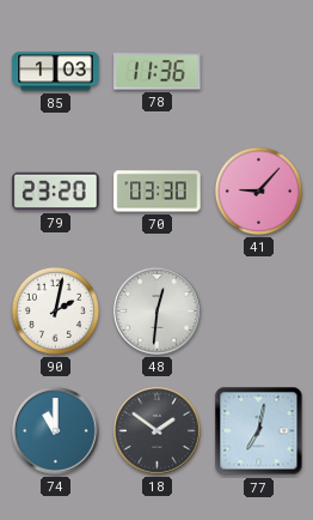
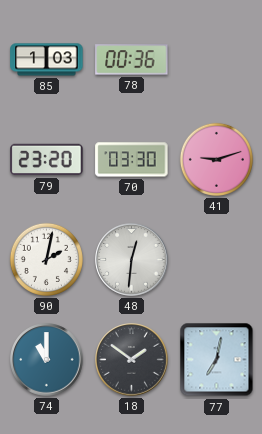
78: 11:36 -> 00:36
41: 9:07 -> 9:12
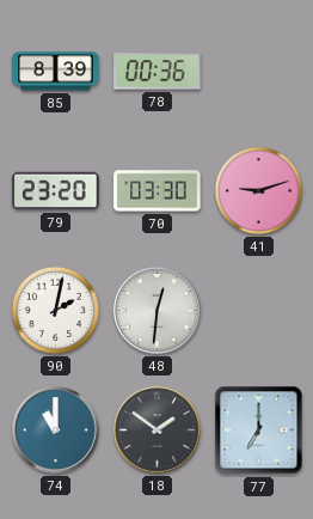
85: 1:03 -> 8:39
77: 7:02 -> 7:00
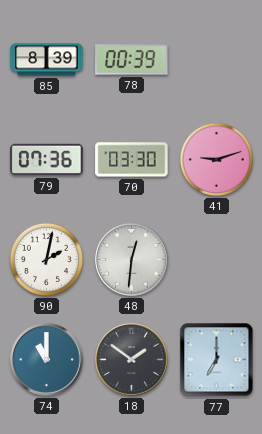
78: 00:36 -> 00:39
79: 23:20 -> 07:36
